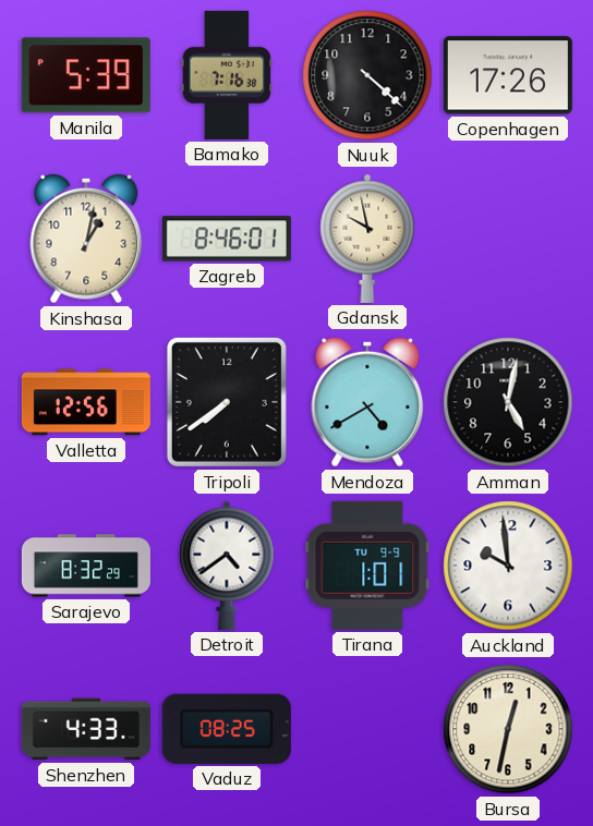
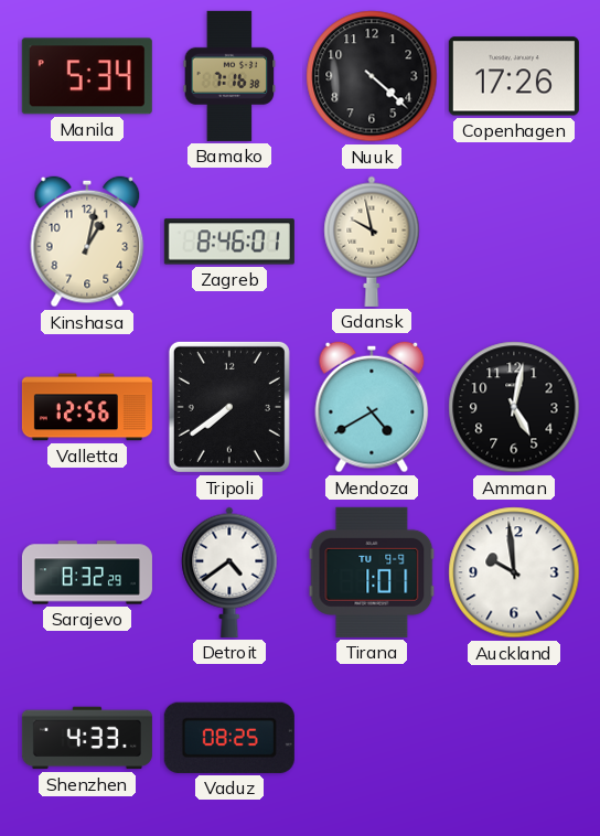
Manila: 5:39 -> 5:34
Bursa: 12:32 -> none
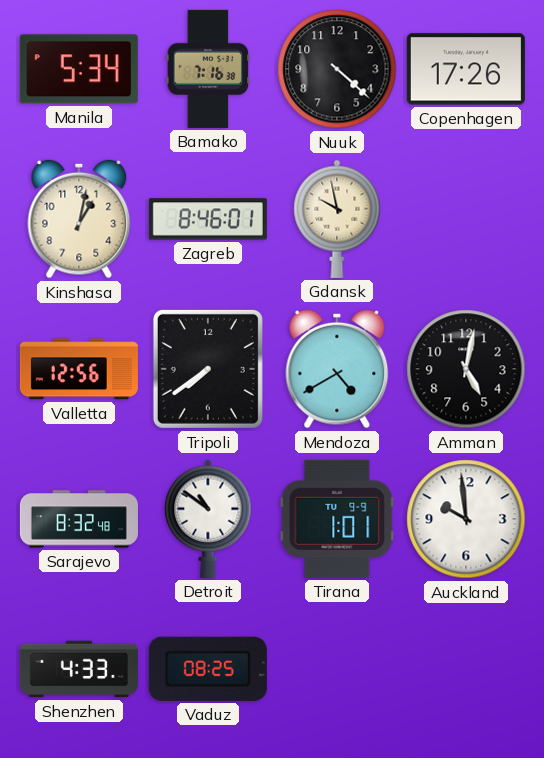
Sarajevo: 8:32:29 -> 8:32:48
Detroit: 4:39 -> 10:51
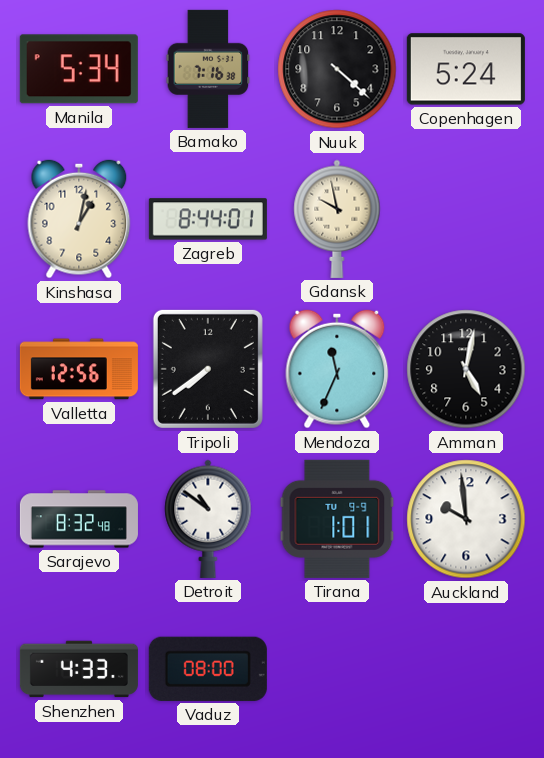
Copenhagen: 17:26 -> 5:24
Zagreb: 8:46 -> 8:44
Mendoza: 4:40 -> 11:34
Vaduz: 08:25 -> 08:00
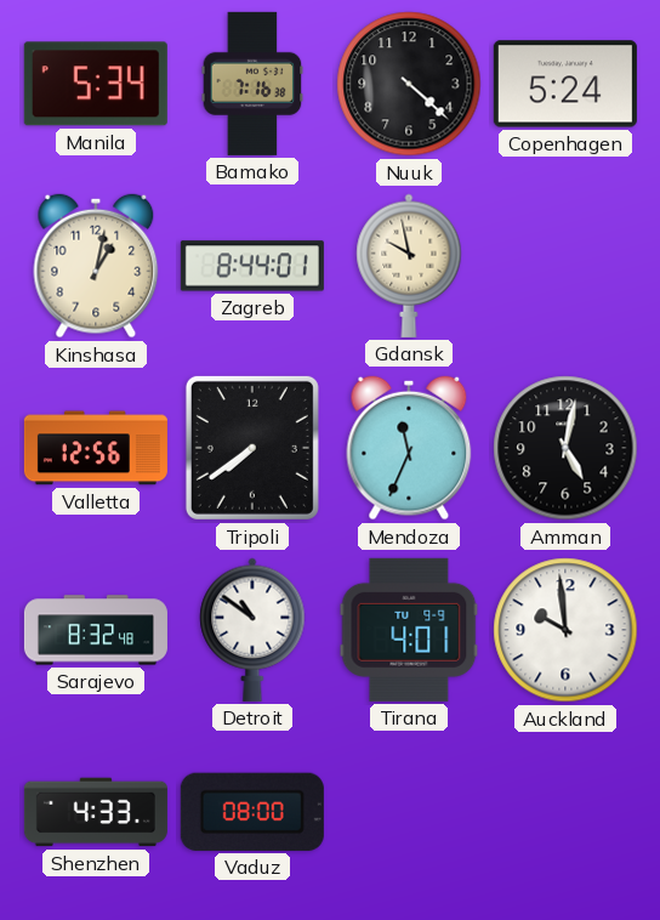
Tirana: 1:01 -> 4:01
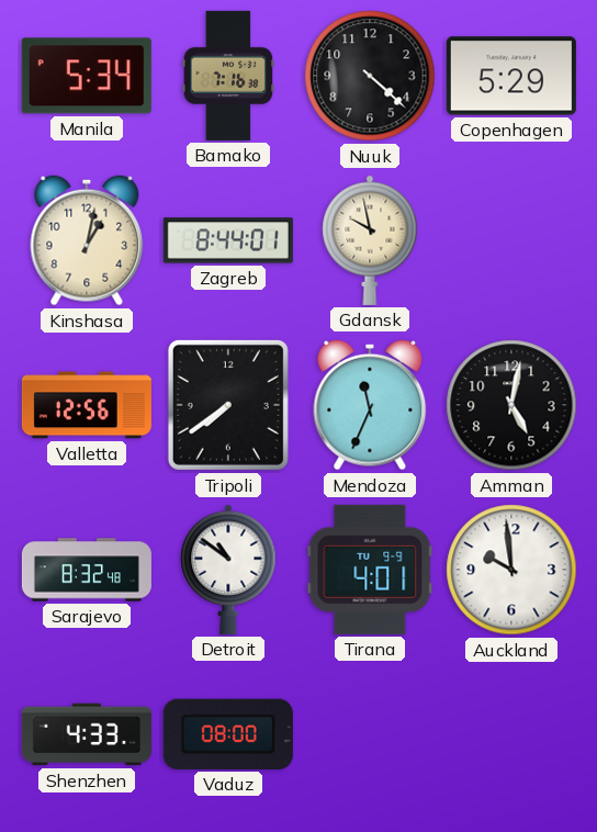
Copenhagen: 5:24 -> 5:29
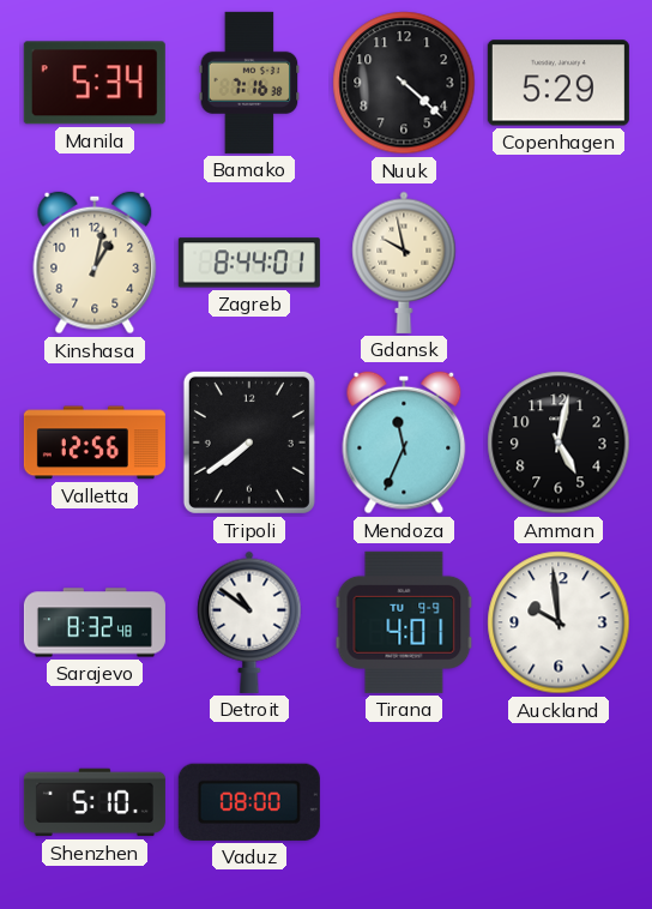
Shenzhen: 4:33 -> 5:10
